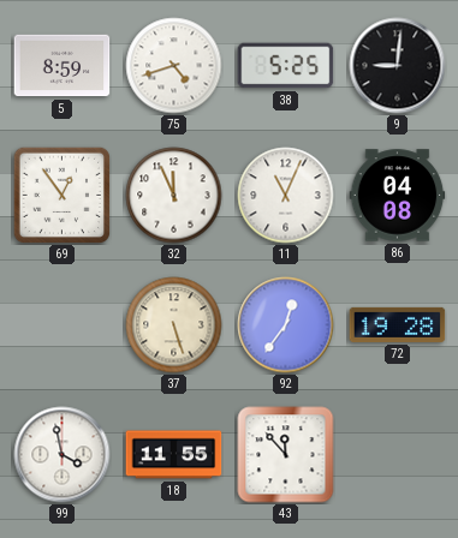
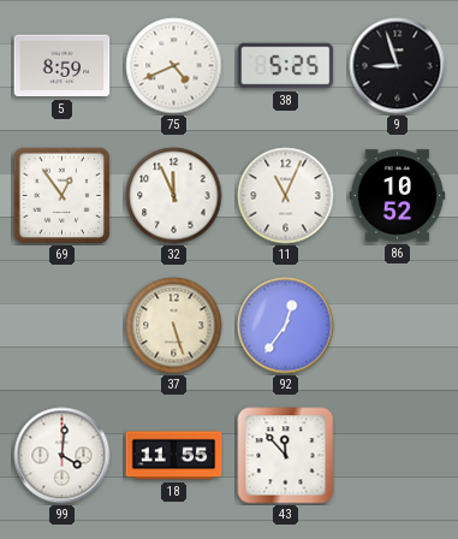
75: 4:42 -> 4:41
9: 9:01 -> 8:57
86: 04:08 -> 10:52
72: 19:28 -> none
99: 3:58 -> 4:01
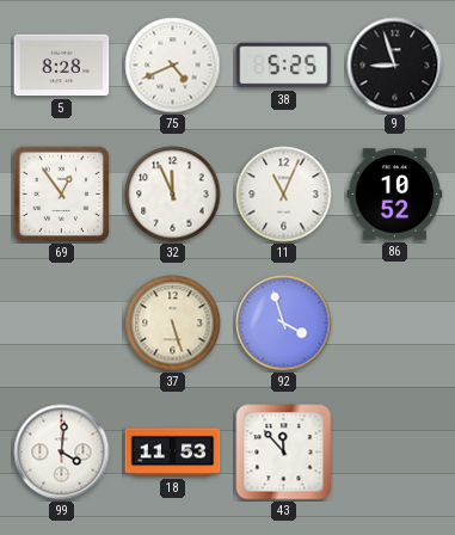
5: 8:59 -> 8:28
92: 12:36 -> 3:57
18: 11:55 -> 11:53
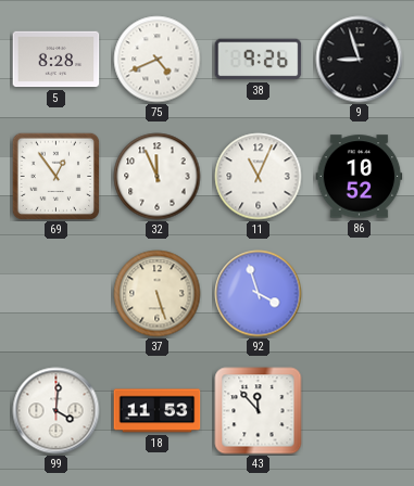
38: 5:25 -> 9:26
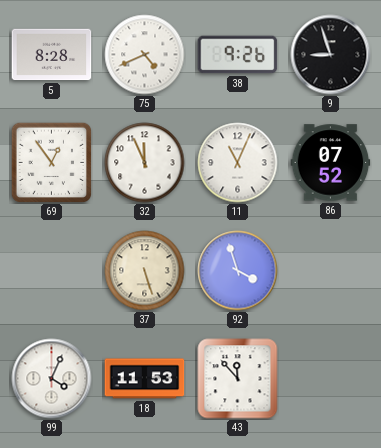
86: 10:52 -> 07:52
99: 4:01 -> 4:04
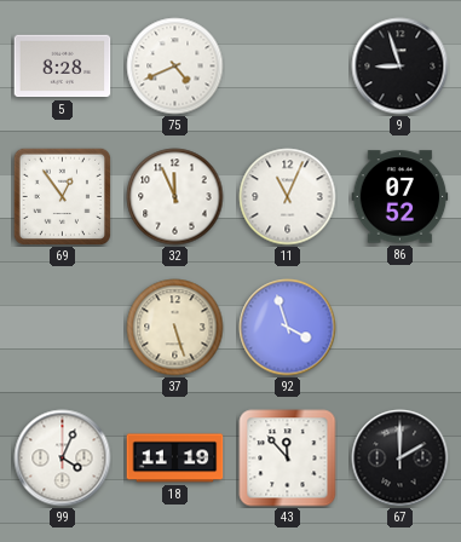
38: 9:26 -> none
18: 11:53 -> 11:19
67: none -> 2:00
